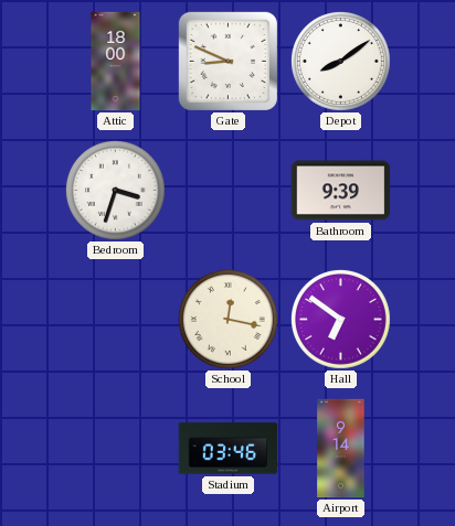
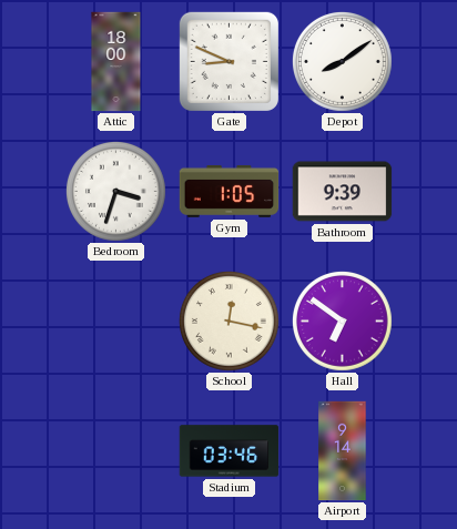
Gym: none -> 1:05
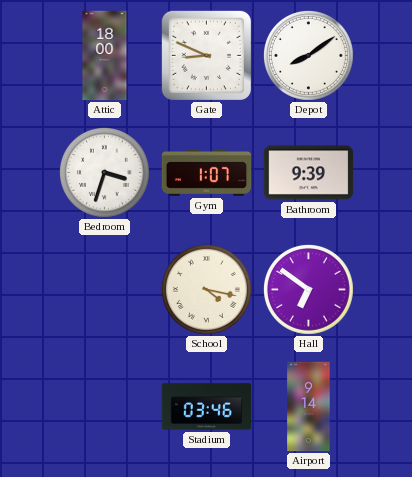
Gym: 1:05 -> 1:07
School: 12:17 -> 4:17
